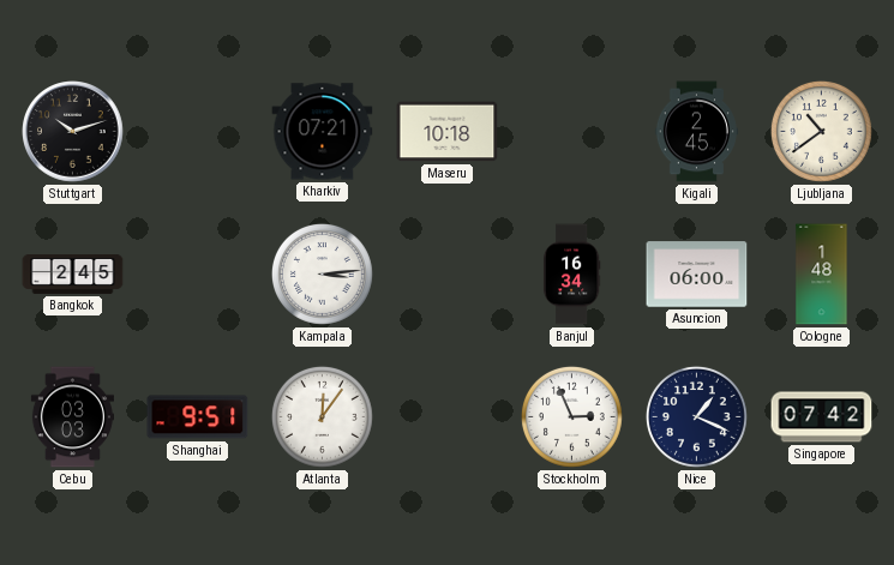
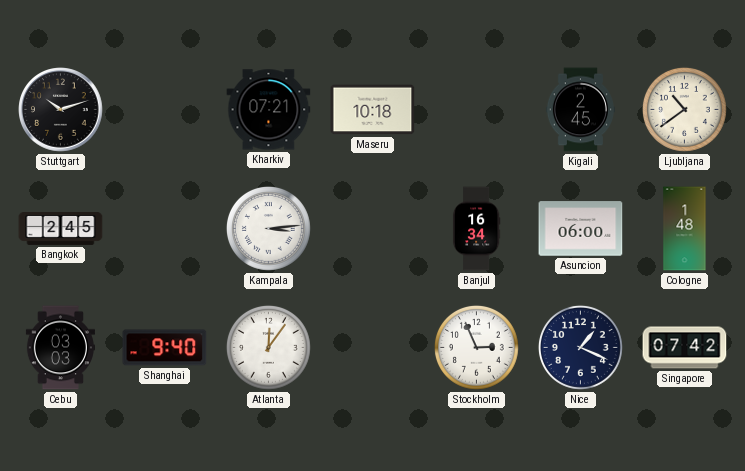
Shanghai: 9:51 -> 9:40
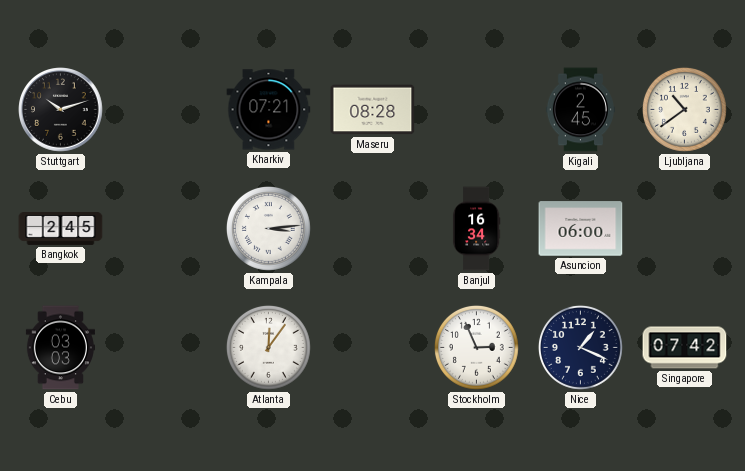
Maseru: 10:18 -> 08:28
Cologne: 1:48 -> none
Shanghai: 9:40 -> none
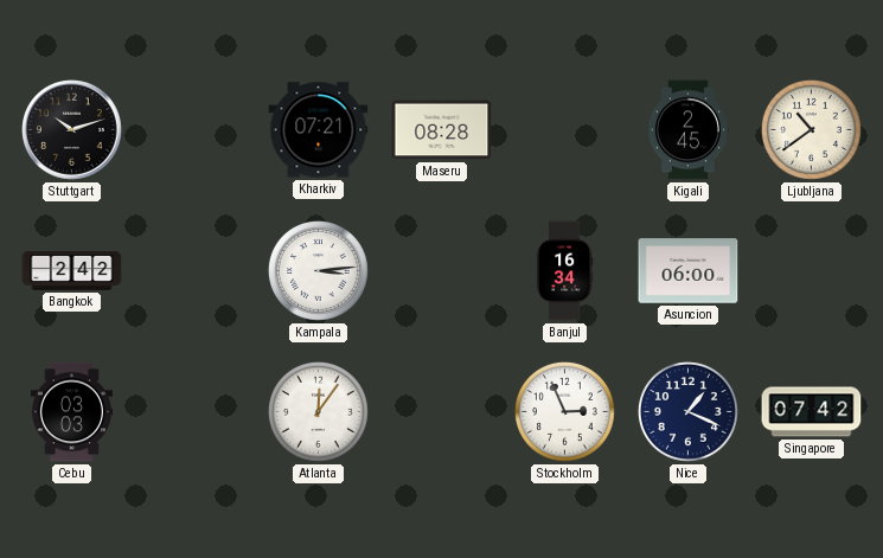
Bangkok: 2:45 -> 2:42
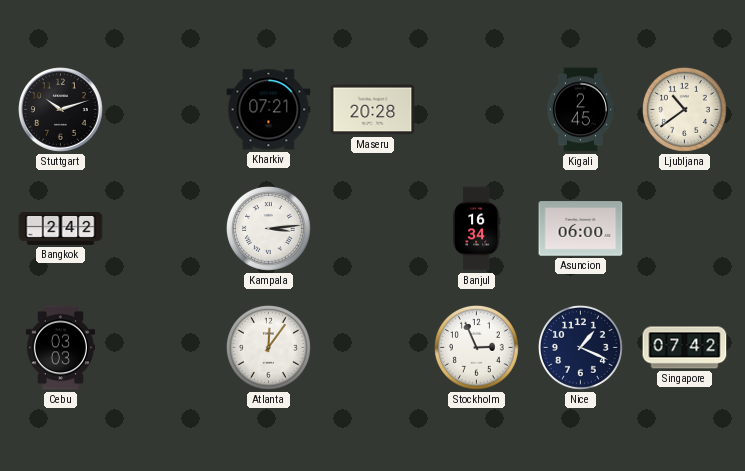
Maseru: 08:28 -> 20:28
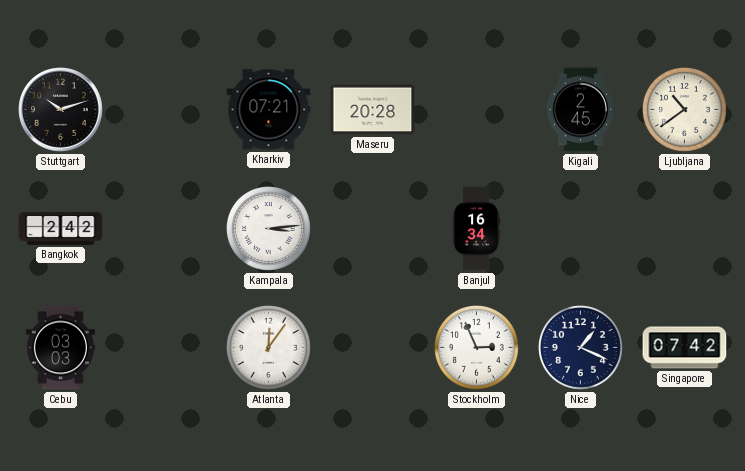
Asuncion: 06:00 -> none
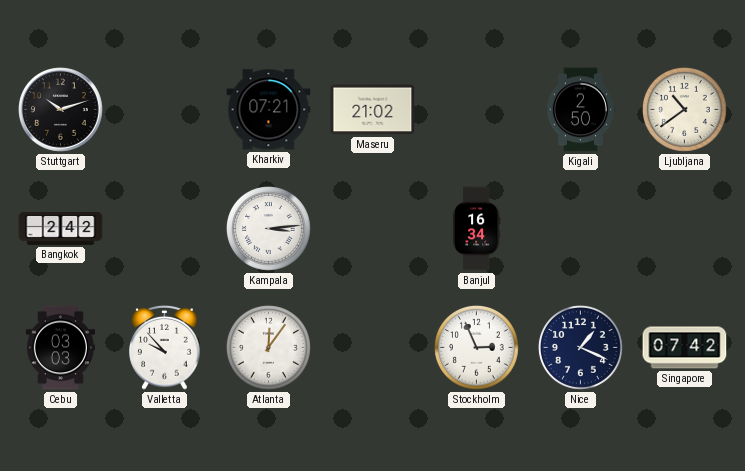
Maseru: 20:28 -> 21:02
Kigali: 2:45 -> 2:50
Valletta: none -> 9:53
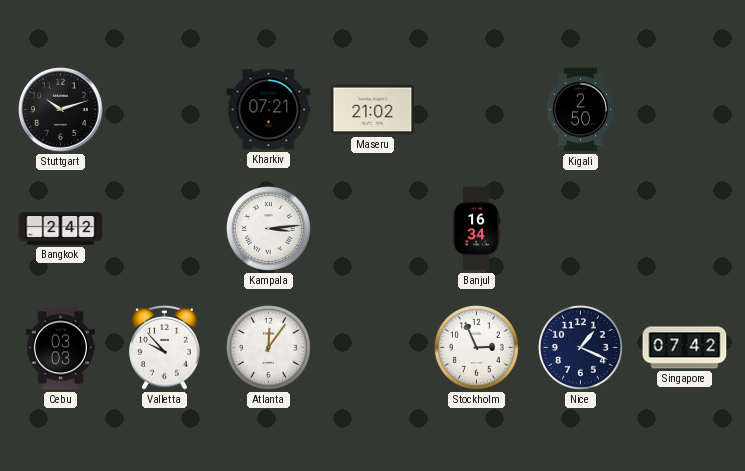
Ljubljana: 10:39 -> none
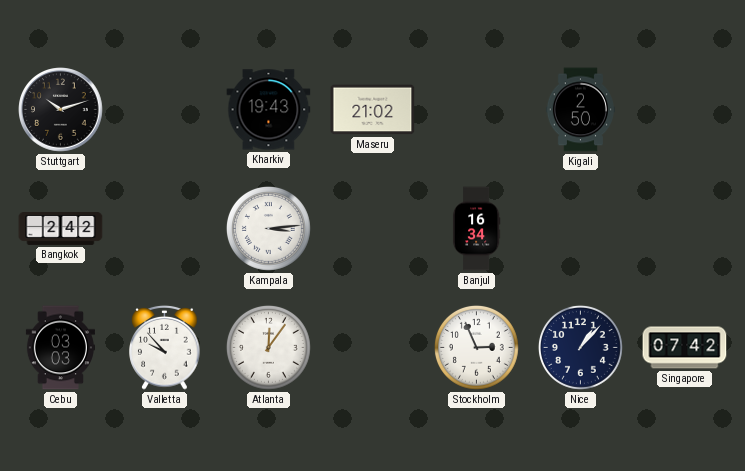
Kharkiv: 07:21 -> 19:43
Nice: 1:19 -> 1:07
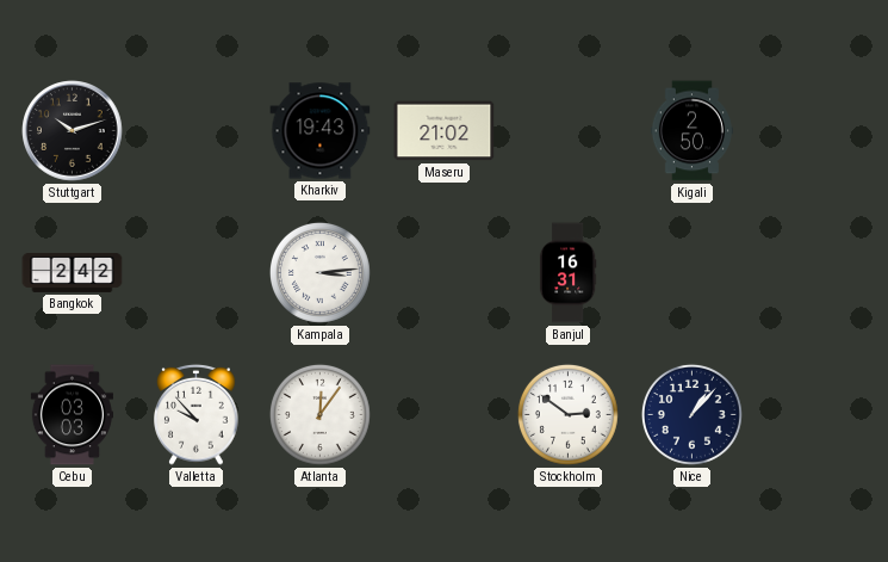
Banjul: 16:34 -> 16:31
Stockholm: 2:56 -> 2:51
Singapore: 07:42 -> none
